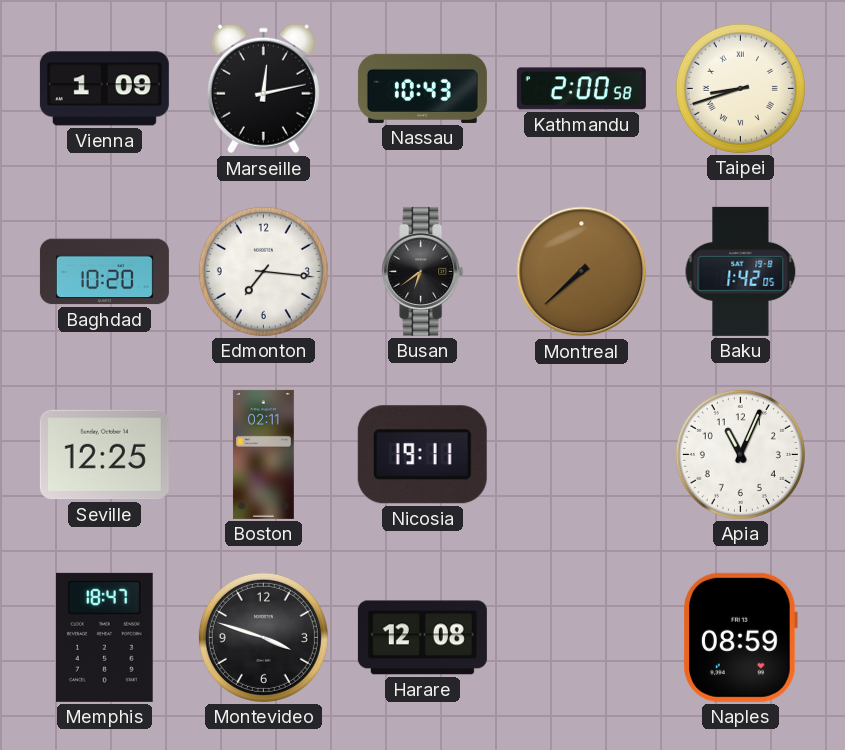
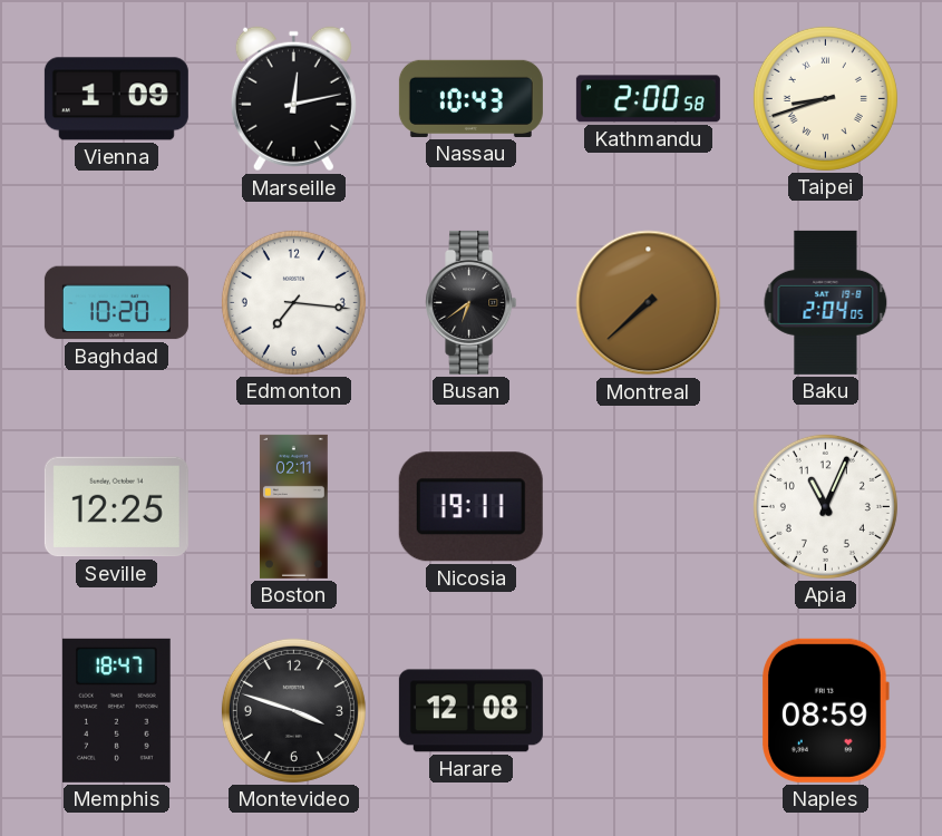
Baku: 1:42 -> 2:04
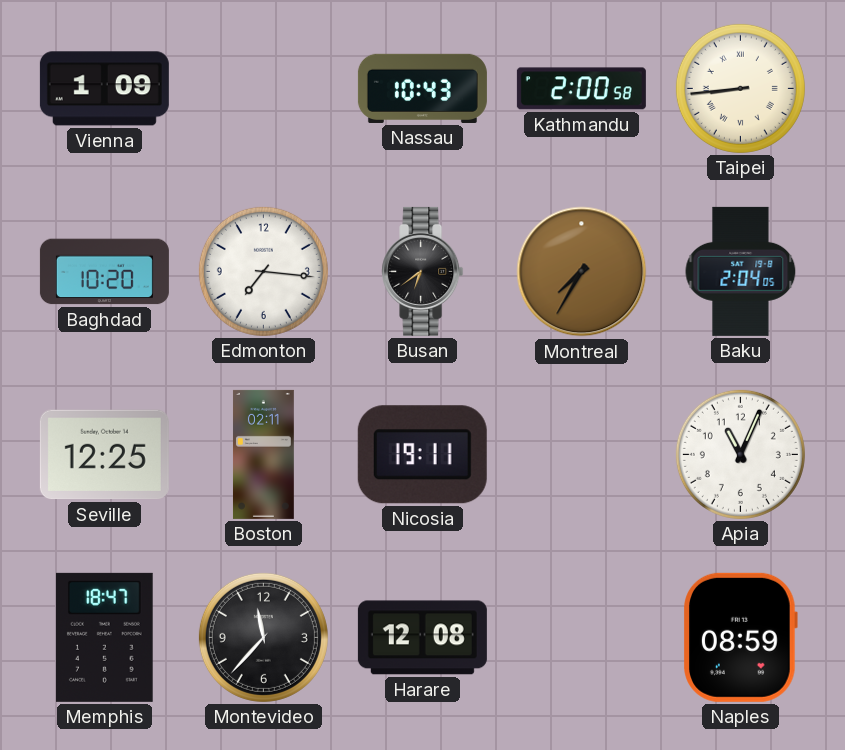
Marseille: 12:13 -> none
Taipei: 8:42 -> 8:44
Montreal: 7:38 -> 7:35
Montevideo: 3:48 -> 11:37
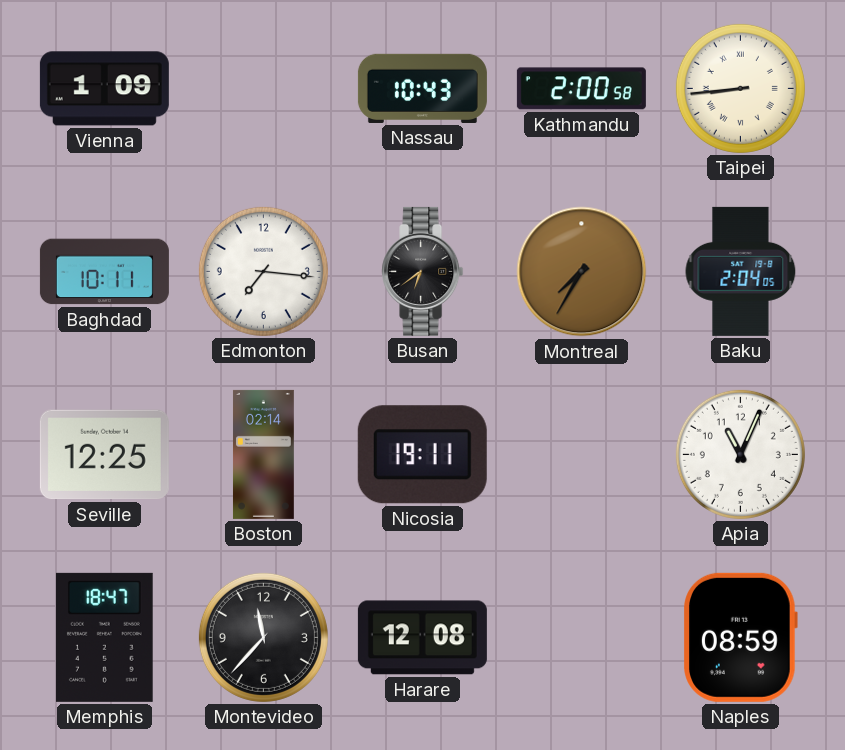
Baghdad: 10:20 -> 10:11
Boston: 02:11 -> 02:14
